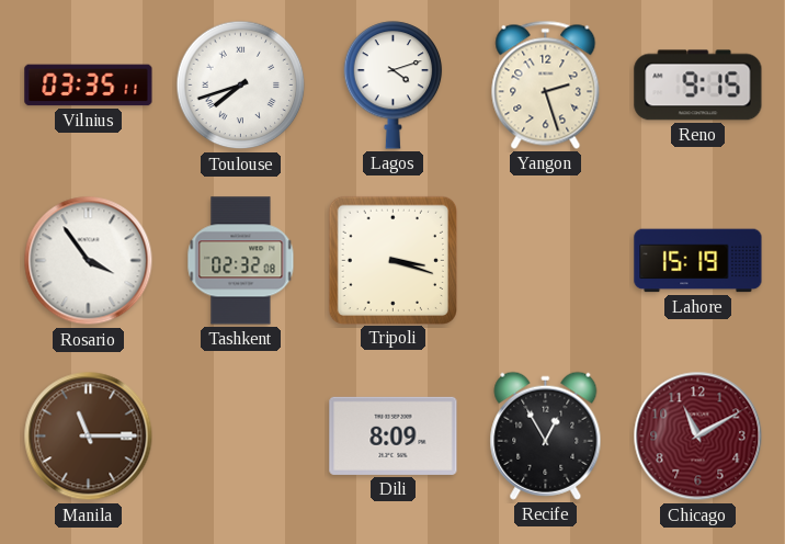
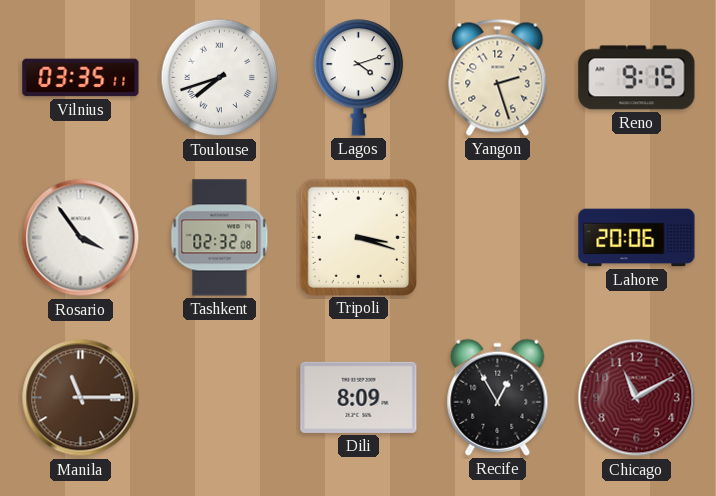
Lahore: 15:19 -> 20:06
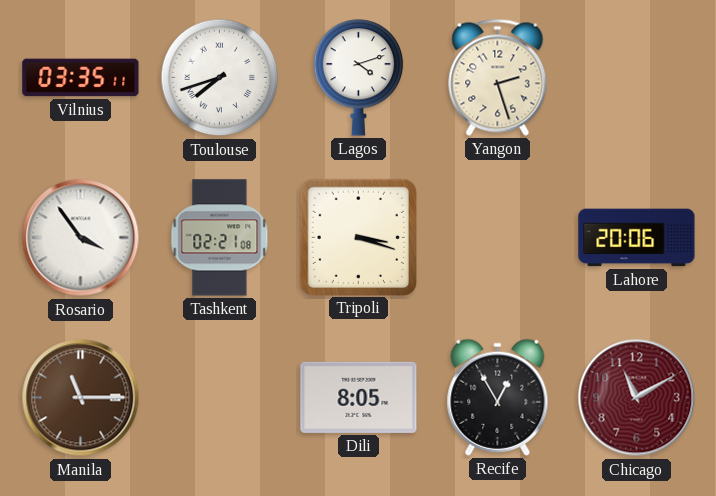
Reno: 9:15 -> none
Tashkent: 02:32 -> 02:21
Dili: 8:09 -> 8:05
